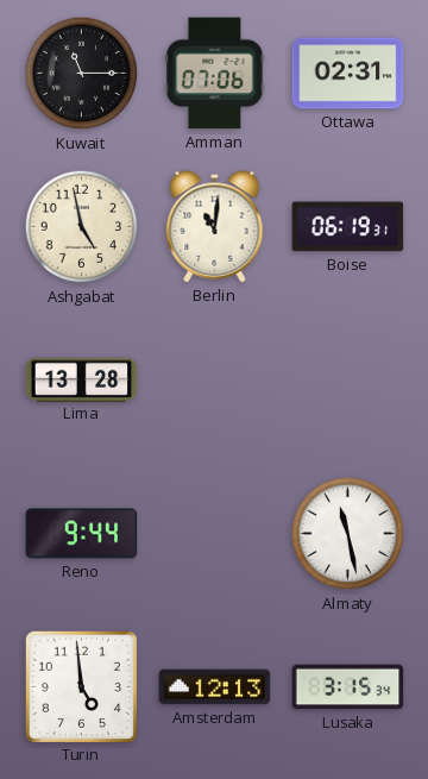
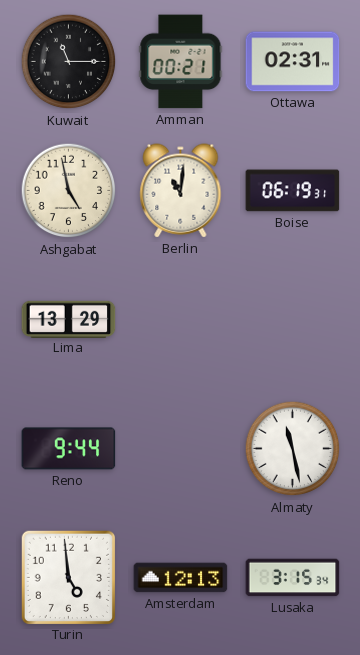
Amman: 07:06 -> 00:21
Lima: 13:28 -> 13:29
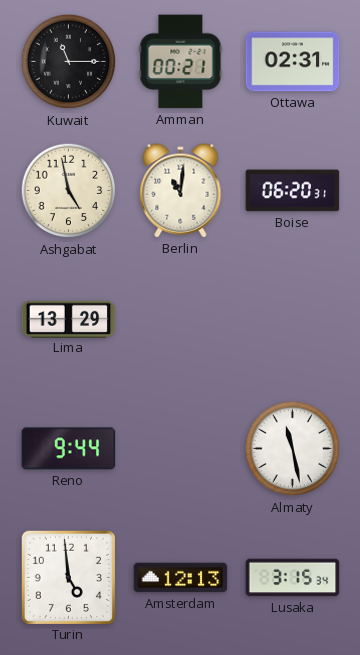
Boise: 06:19 -> 06:20
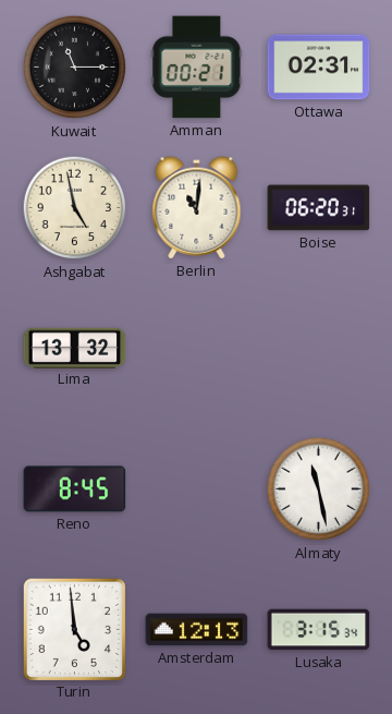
Lima: 13:29 -> 13:32
Reno: 9:44 -> 8:45
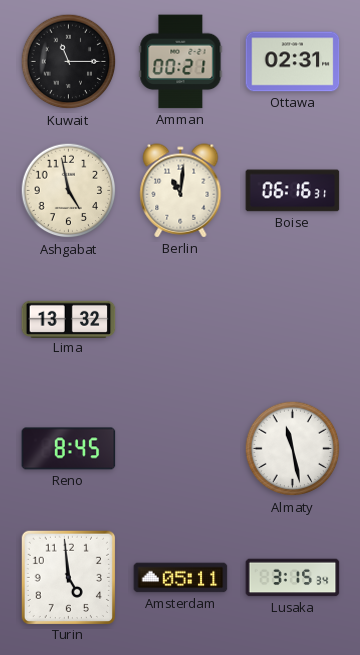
Boise: 06:20 -> 06:16
Amsterdam: 12:13 -> 05:11
